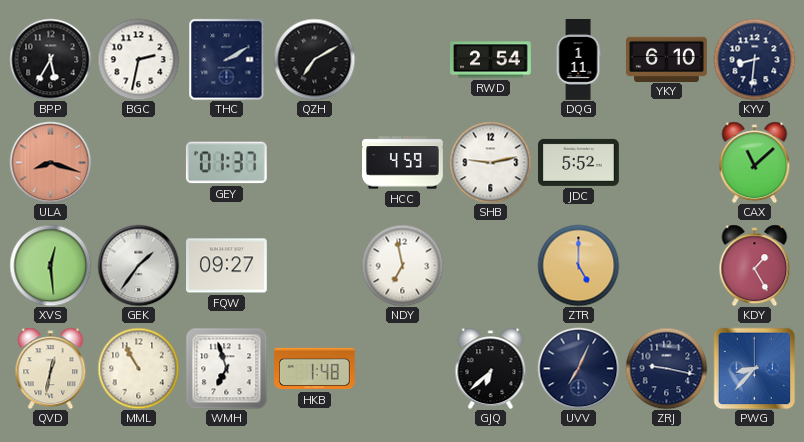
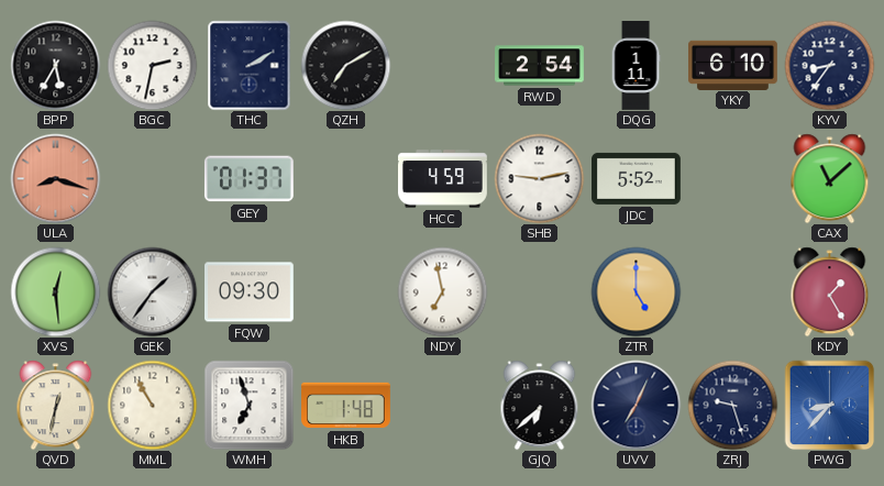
KYV: 8:31 -> 8:36
FQW: 09:27 -> 09:30
ZRJ: 9:17 -> 9:27
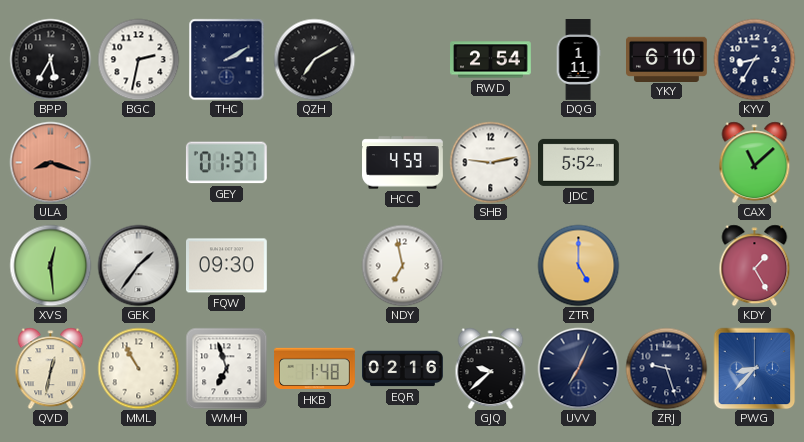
KYV: 8:36 -> 8:35
EQR: none -> 02:16
GJQ: 6:38 -> 9:38
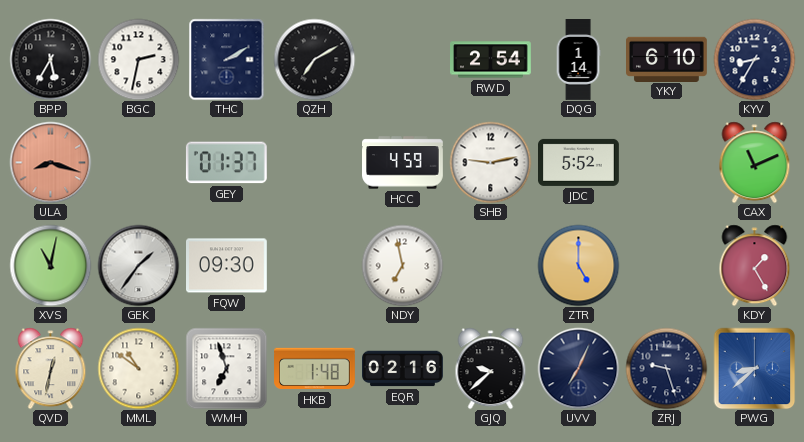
DQG: 1:11 -> 1:14
CAX: 11:08 -> 11:11
XVS: 12:29 -> 11:02
MML: 10:55 -> 10:51
PWG: 8:37 -> 8:38
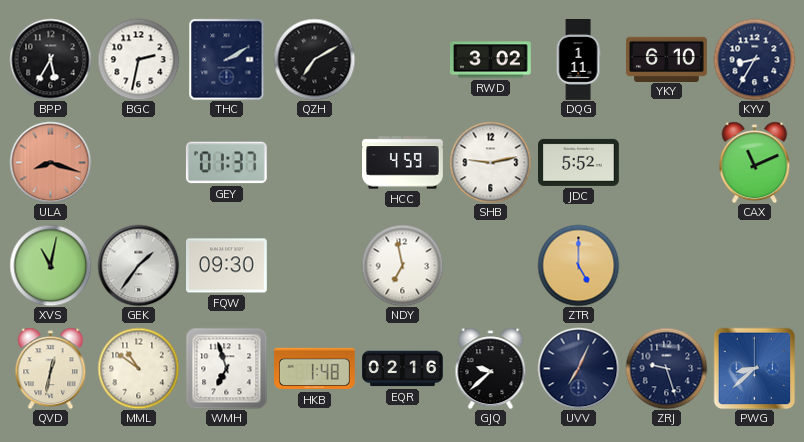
RWD: 2:54 -> 3:02
DQG: 1:14 -> 1:11
KDY: 1:25 -> none
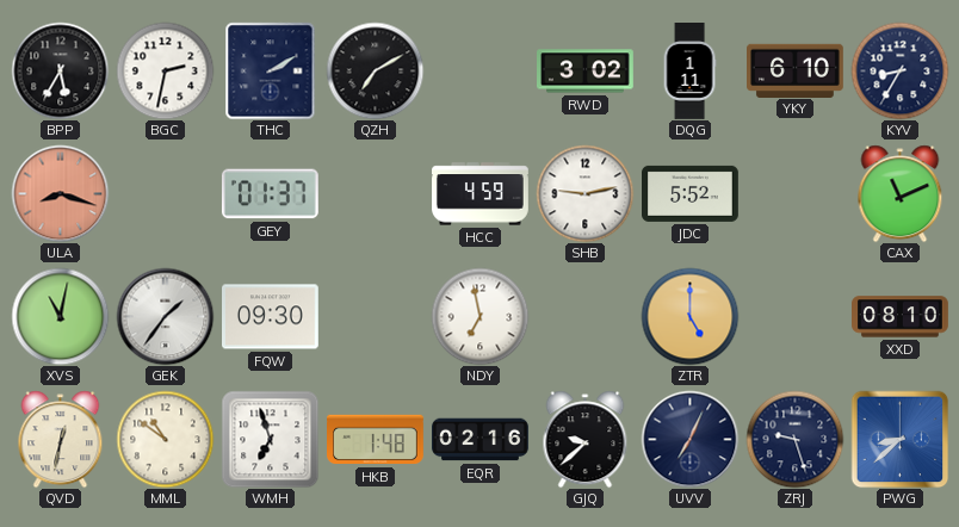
XXD: none -> 08:10
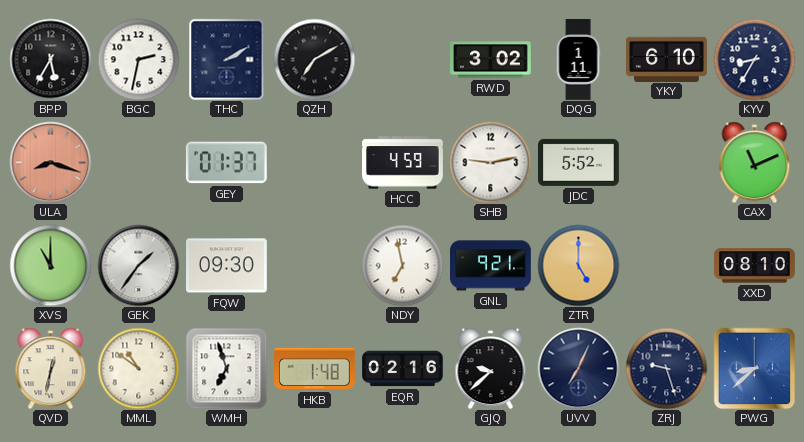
XVS: 11:02 -> 11:00
GNL: none -> 9:21
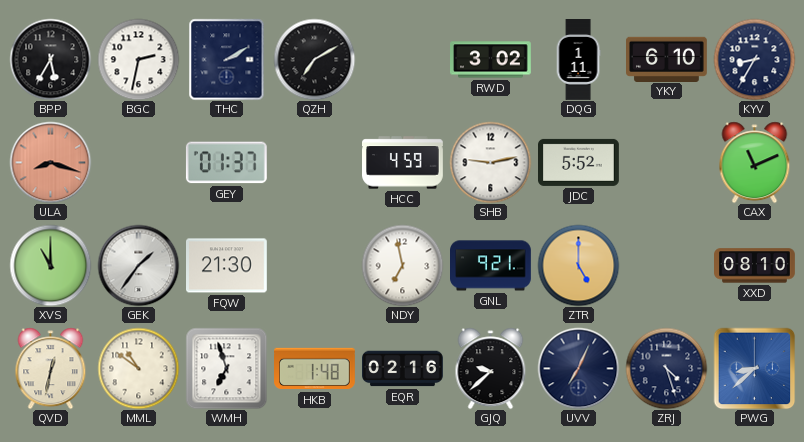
FQW: 09:30 -> 21:30
ZRJ: 9:27 -> 4:27
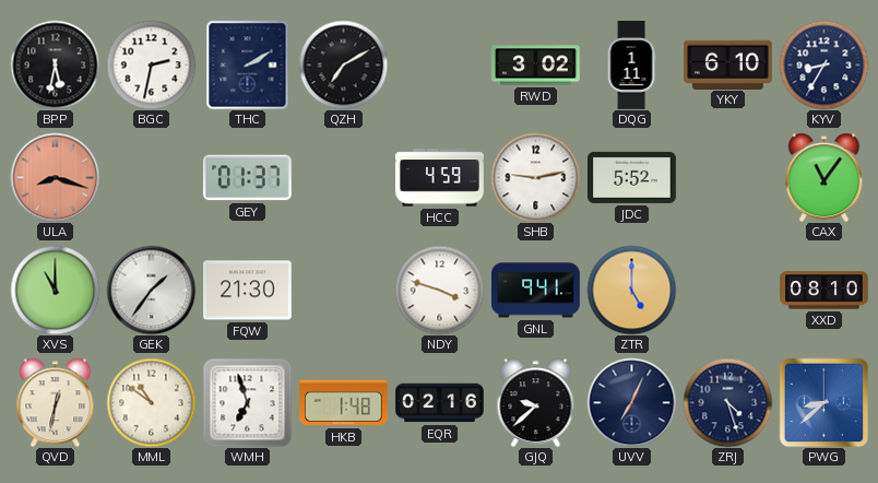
BPP: 5:35 -> 5:32
CAX: 11:11 -> 11:06
NDY: 6:58 -> 3:48
GNL: 9:21 -> 9:41
